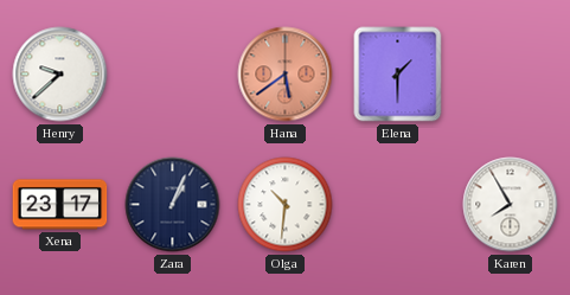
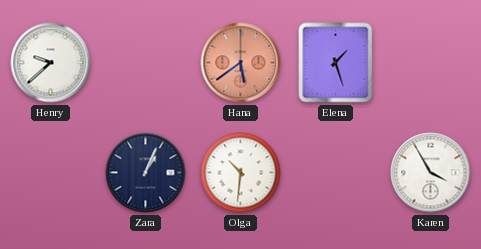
Elena: 1:30 -> 1:27
Xena: 23:17 -> none
Karen: 7:55 -> 3:55
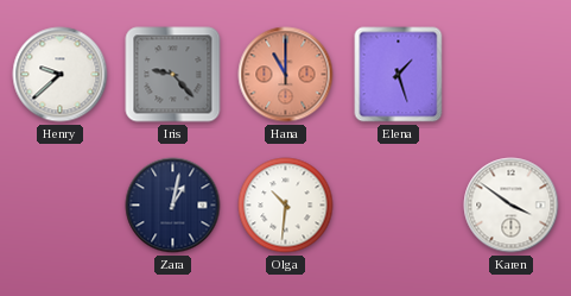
Iris: none -> 9:23
Hana: 5:39 -> 11:00
Zara: 1:04 -> 1:02
Karen: 3:55 -> 3:51
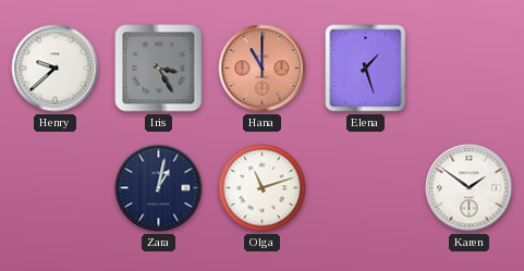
Iris: 9:23 -> 3:25
Olga: 10:31 -> 11:12
Karen: 3:51 -> 1:51
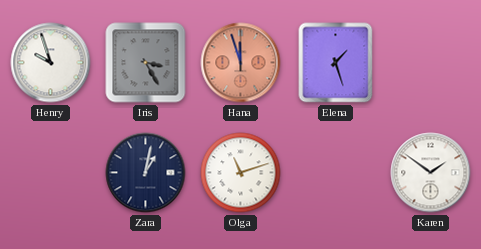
Henry: 9:38 -> 9:57
Hana: 11:00 -> 11:57
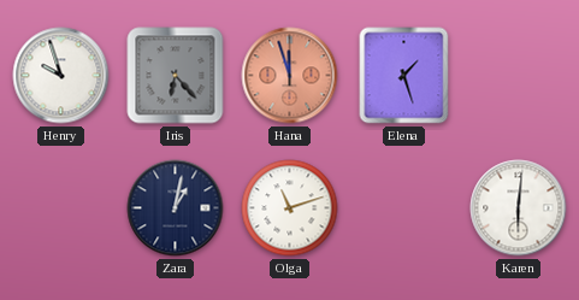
Iris: 3:25 -> 6:23
Karen: 1:51 -> 6:01
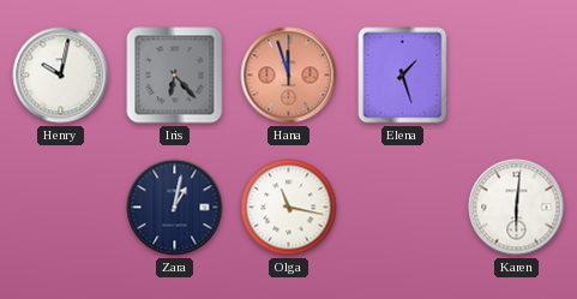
Henry: 9:57 -> 10:02
Olga: 11:12 -> 11:17
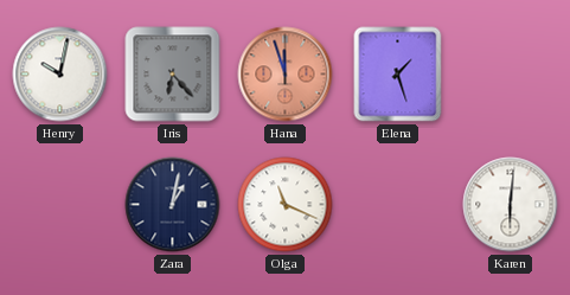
Olga: 11:17 -> 11:19
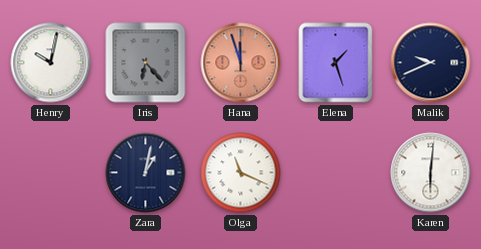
Malik: none -> 9:41
